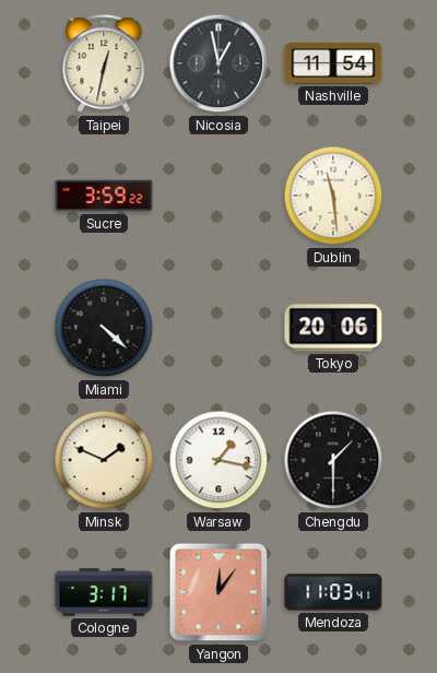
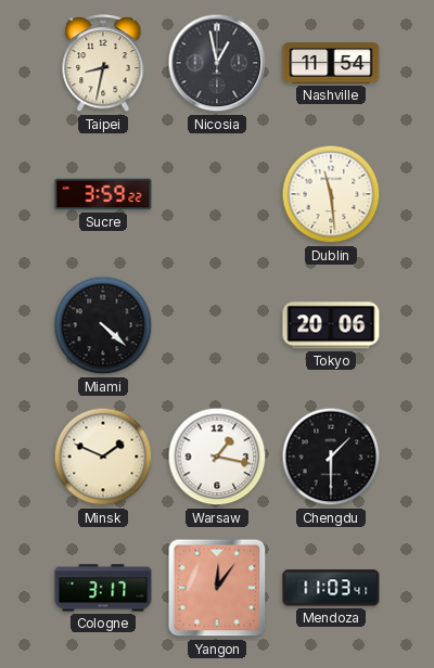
Taipei: 12:32 -> 8:32
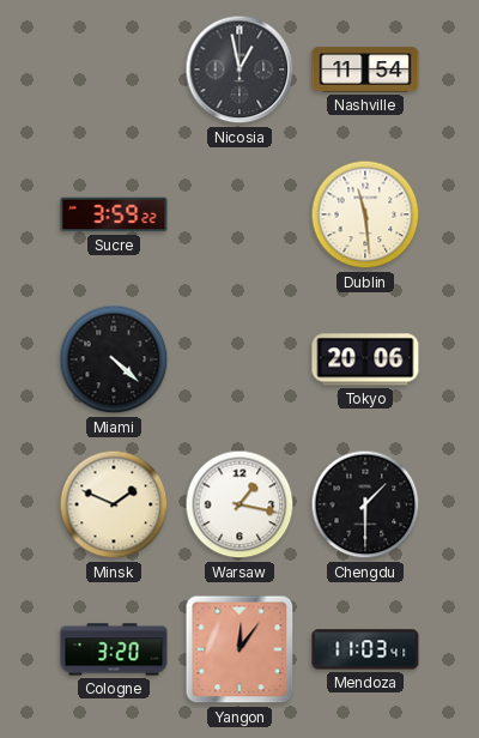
Taipei: 8:32 -> none
Cologne: 3:17 -> 3:20
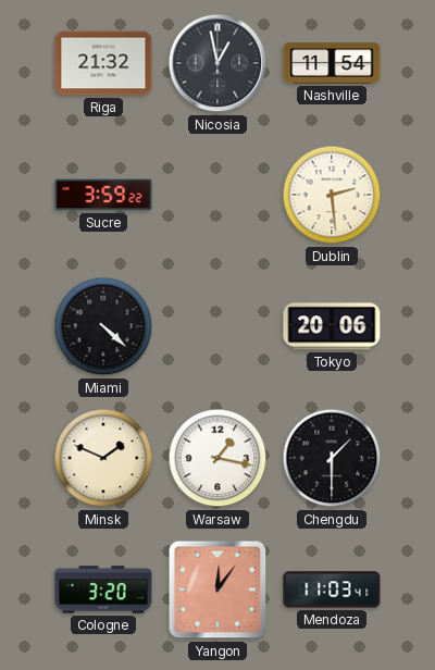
Riga: none -> 21:32
Dublin: 11:29 -> 2:29
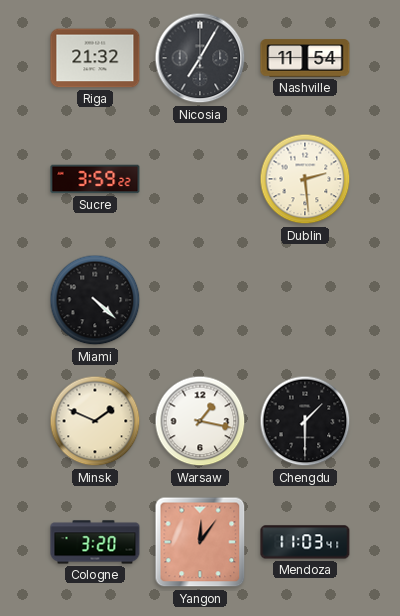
Nicosia: 12:58 -> 7:05
Tokyo: 20:06 -> none
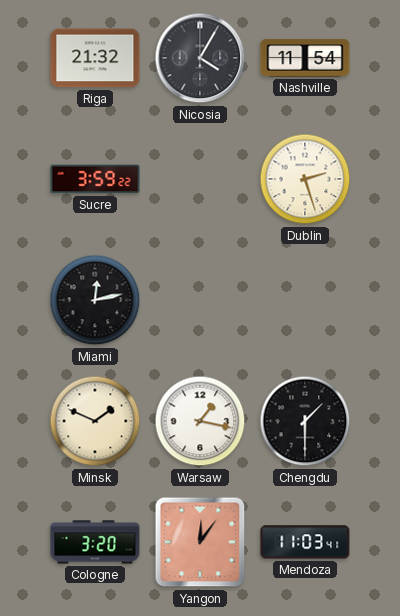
Nicosia: 7:05 -> 4:05
Dublin: 2:29 -> 2:27
Miami: 4:22 -> 12:13
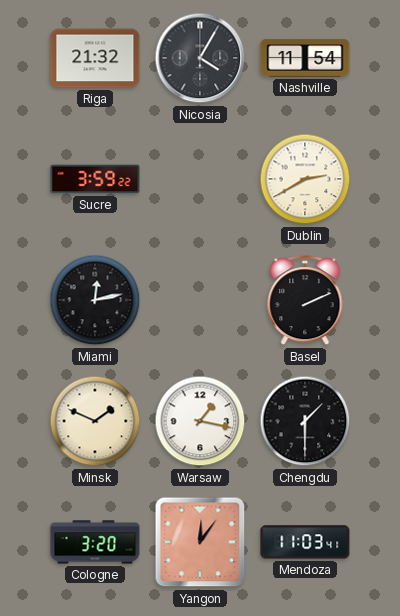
Dublin: 2:27 -> 2:40
Basel: none -> 2:11
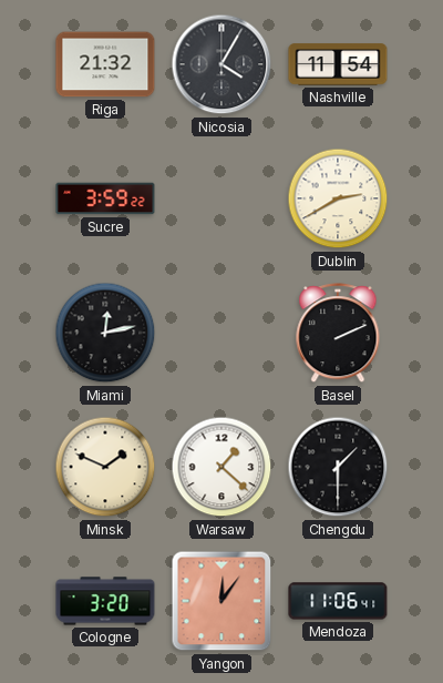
Warsaw: 1:17 -> 1:22
Mendoza: 11:03 -> 11:06
